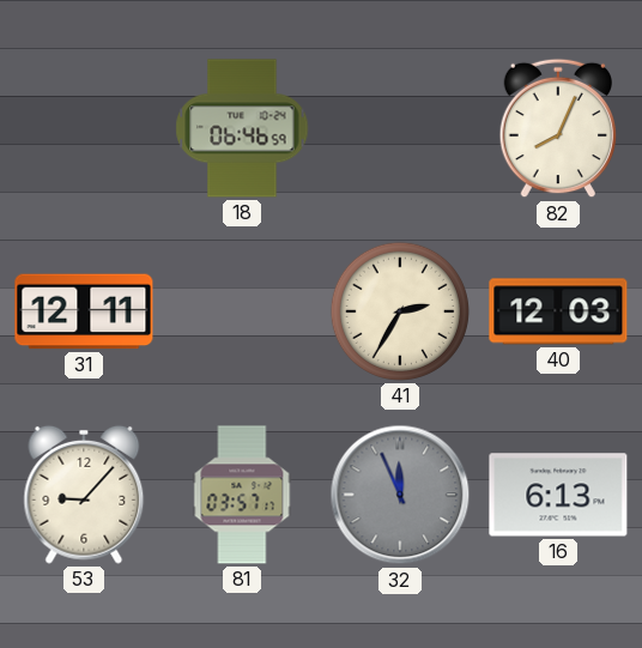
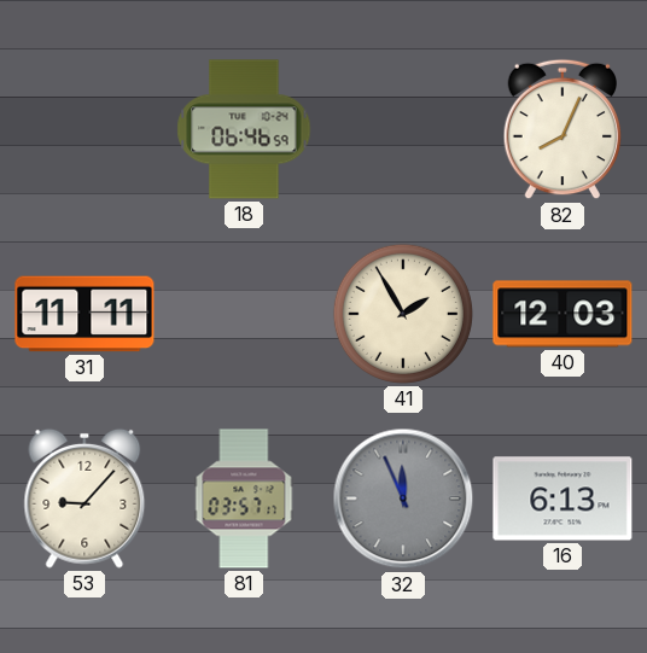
31: 12:11 -> 11:11
41: 2:35 -> 1:55
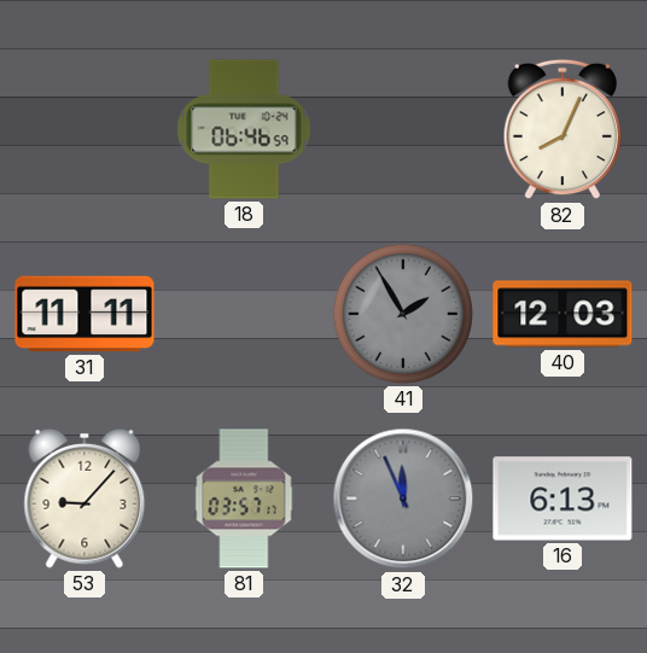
41 dial: cream -> grey
